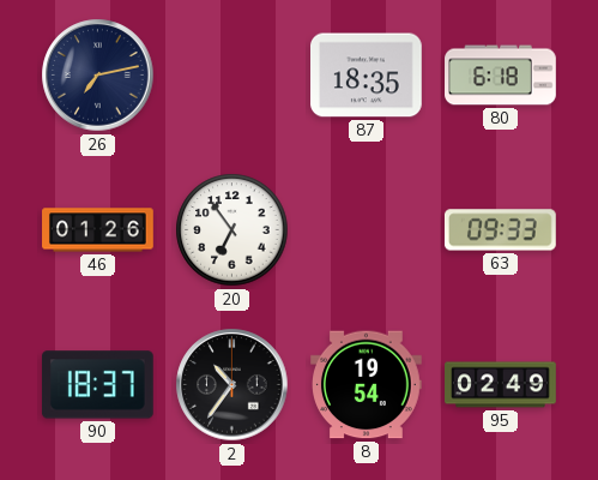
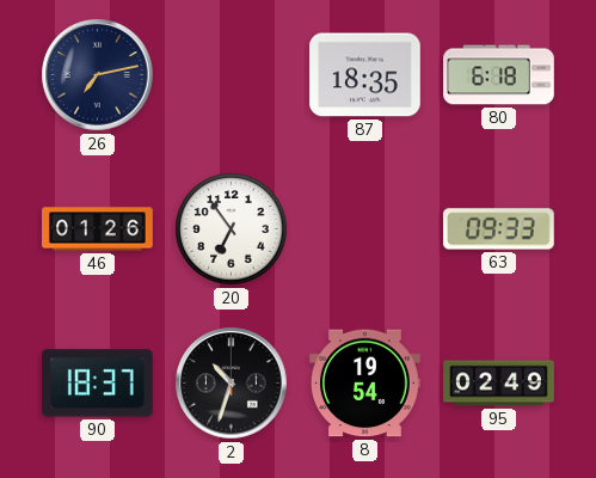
2: 10:36 -> 10:33
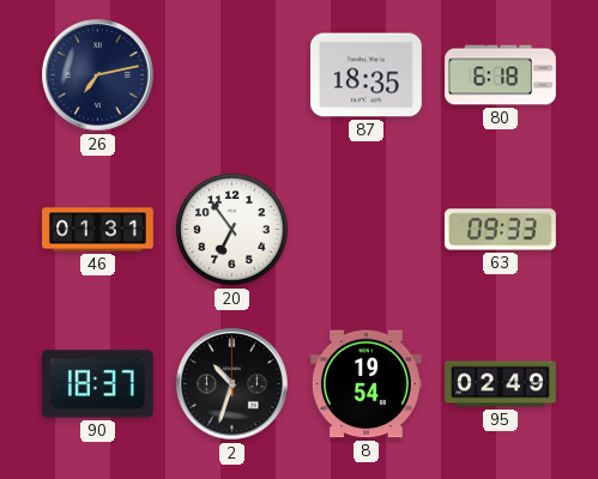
46: 01:26 -> 01:31
